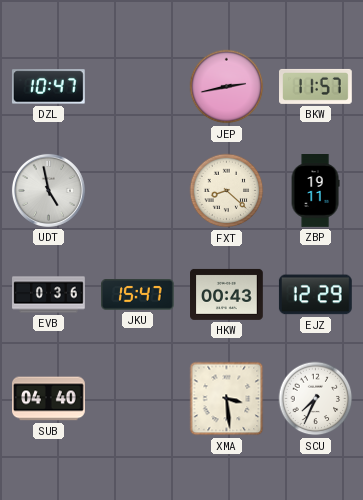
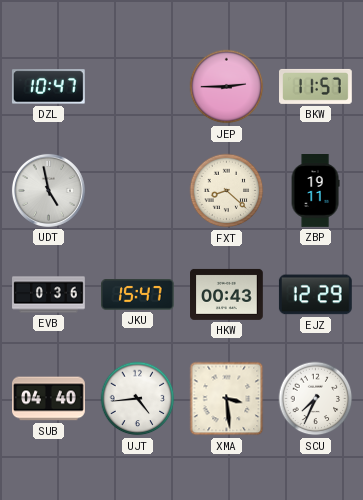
JEP: 2:43 -> 2:45
UJT: none -> 4:44
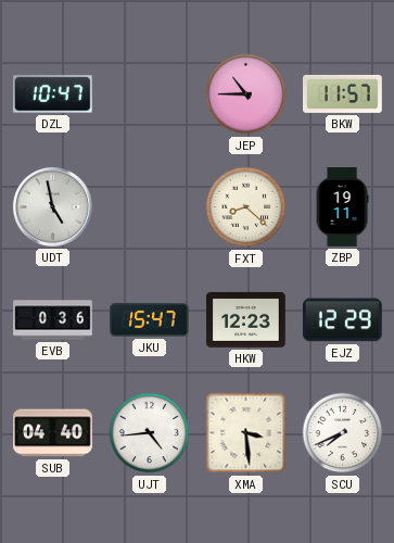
JEP: 2:45 -> 10:45
HKW: 00:43 -> 12:23
SCU: 7:34 -> 7:41
